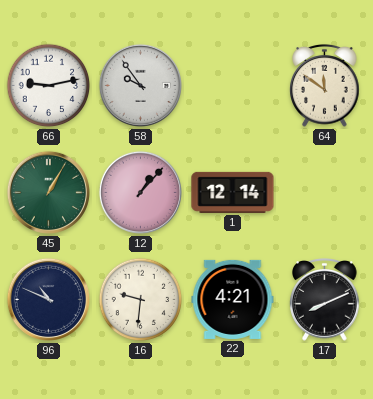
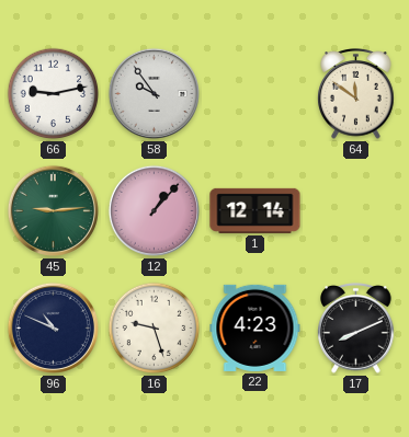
45: 1:05 -> 9:14
16: 9:31 -> 9:27
22: 4:21 -> 4:23
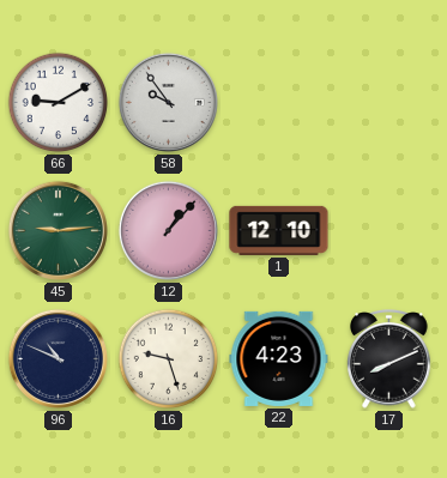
66: 9:13 -> 9:10
64: 11:51 -> none
1: 12:14 -> 12:10
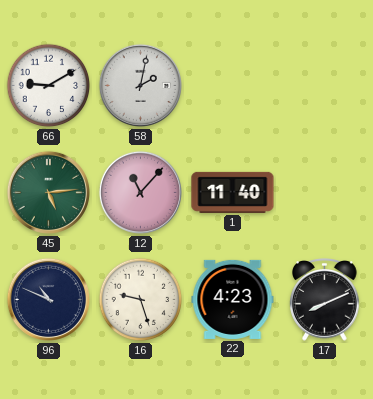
58: 9:54 -> 2:02
45: 9:14 -> 5:14
12: 1:07 -> 11:07
1: 12:10 -> 11:40
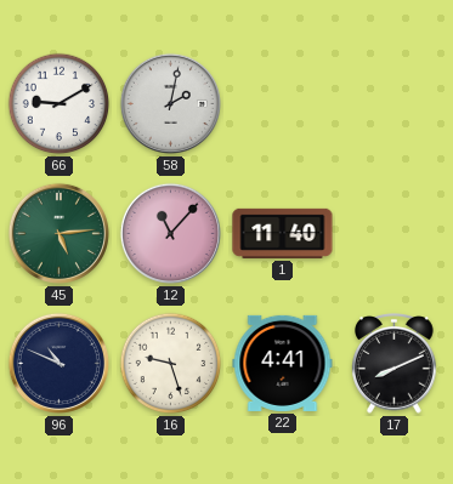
22: 4:23 -> 4:41
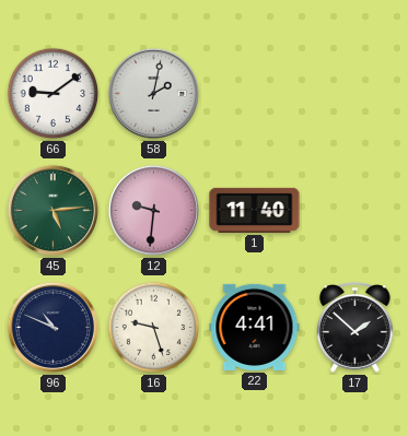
66: 9:10 -> 9:09
12: 11:07 -> 9:31
17: 8:11 -> 1:52
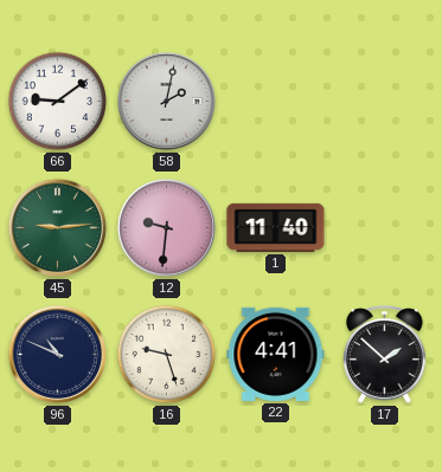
45: 5:14 -> 9:14
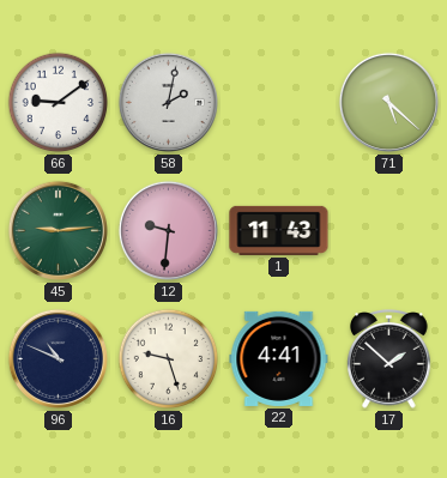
71: none -> 5:22
1: 11:40 -> 11:43
